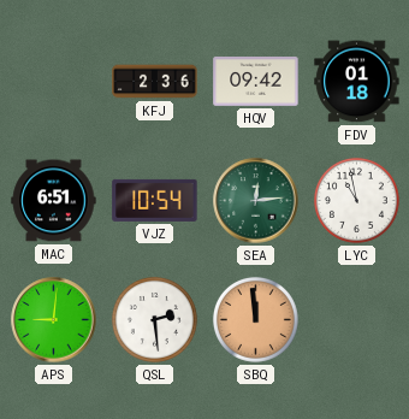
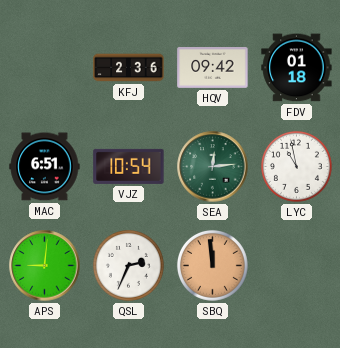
QSL: 2:29 -> 2:34
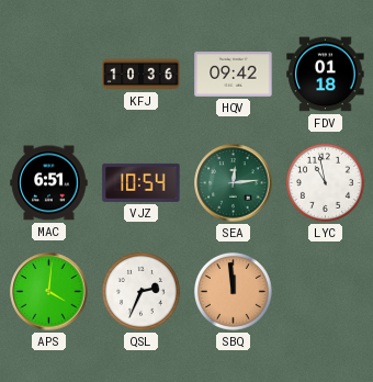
KFJ: 2:36 -> 10:36
APS: 9:01 -> 4:01
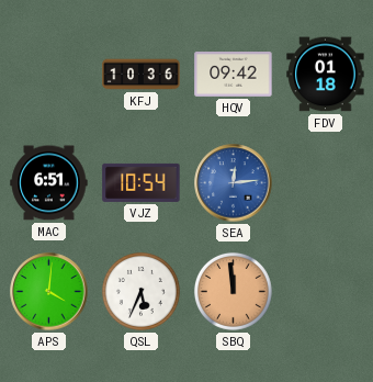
SEA dial: green -> blue
LYC: 10:58 -> none
QSL: 2:34 -> 5:34
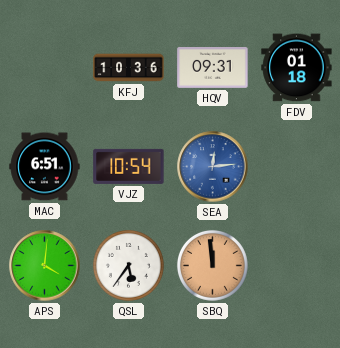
HQV: 09:42 -> 09:31
QSL: 5:34 -> 5:36
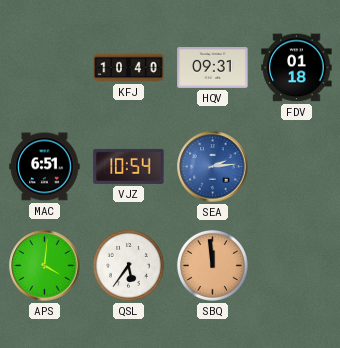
KFJ: 10:36 -> 10:40
SEA: 12:14 -> 2:14
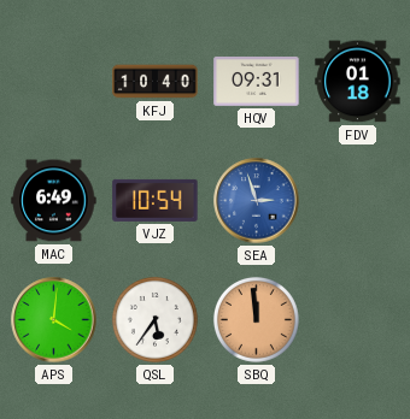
MAC: 6:51 -> 6:49
SEA: 2:14 -> 2:57
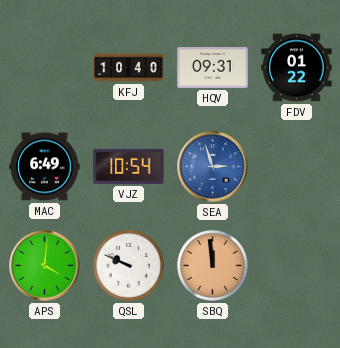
FDV: 01:18 -> 01:22
QSL: 5:36 -> 9:49
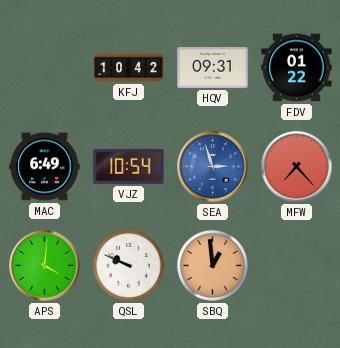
KFJ: 10:40 -> 10:42
MFW: none -> 7:23
SBQ: 11:59 -> 12:59
